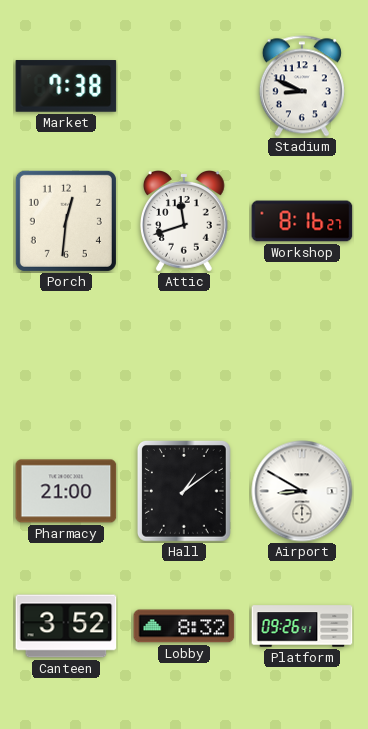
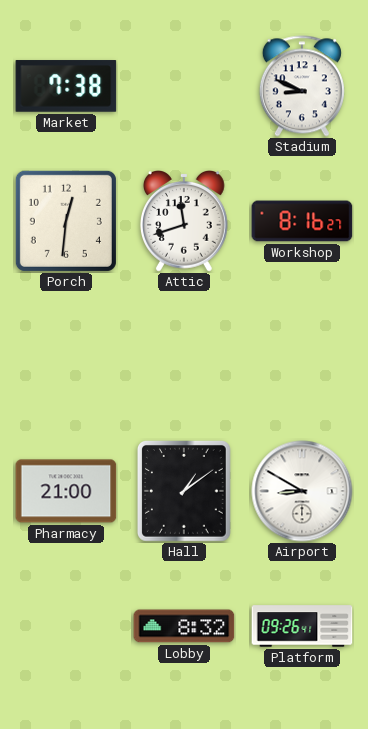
Canteen: 3:52 -> none
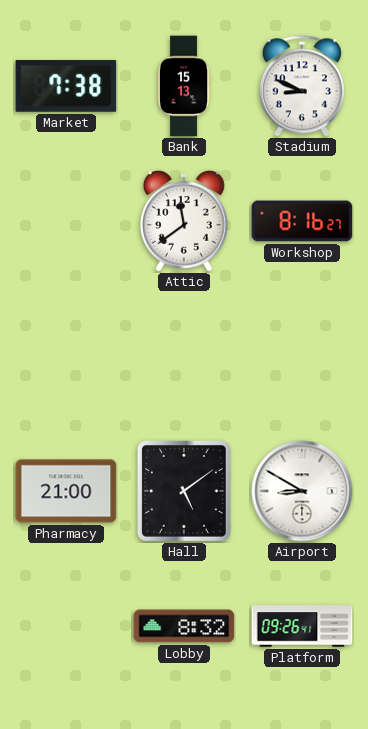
Bank: none -> 15:13
Porch: 12:31 -> none
Attic: 11:42 -> 11:39
Hall: 1:09 -> 5:09
